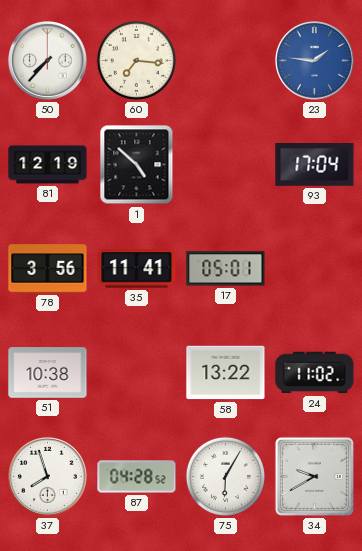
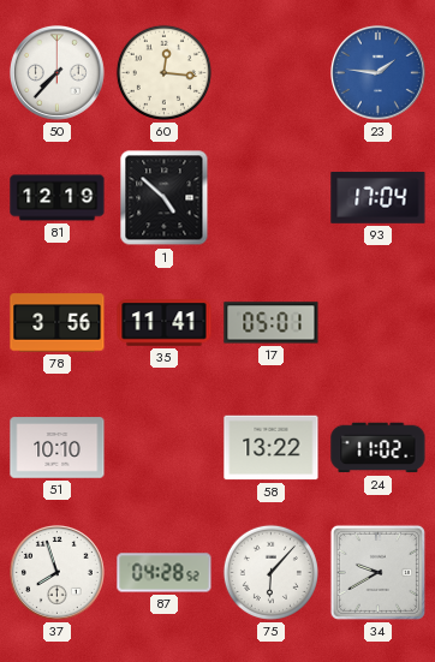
60: 7:16 -> 12:16
51: 10:38 -> 10:10
75: 6:05 -> 6:07
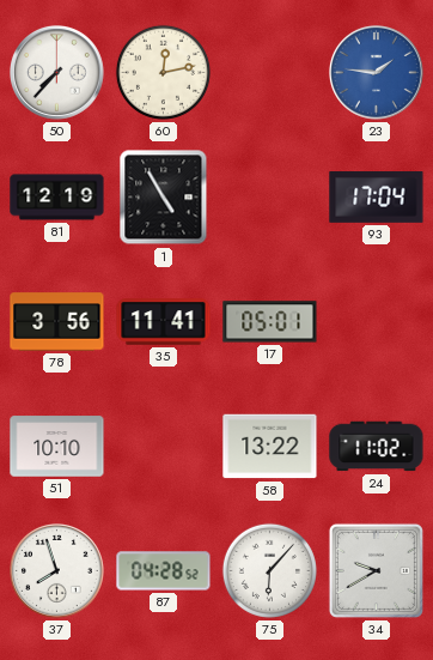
60: 12:16 -> 12:13
1: 4:52 -> 4:55
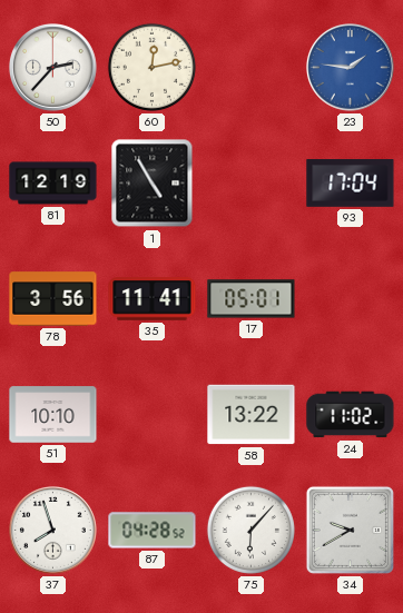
50: 7:37 -> 2:37
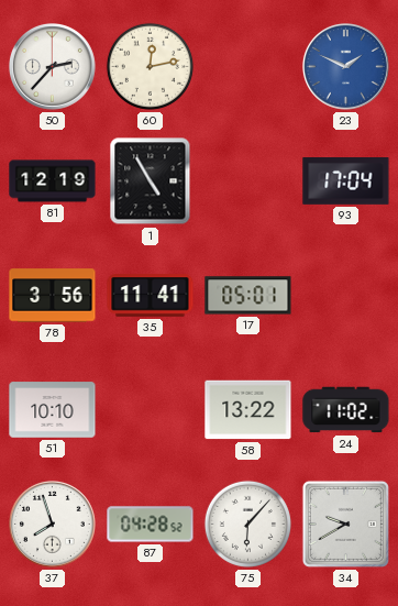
23: 1:46 -> 1:49
